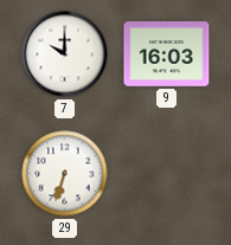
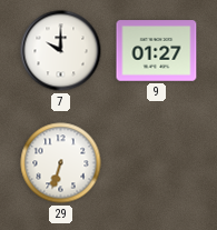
9: 16:03 -> 01:27
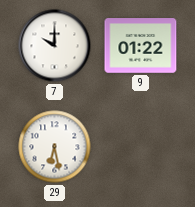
9: 01:27 -> 01:22
29: 6:33 -> 6:28
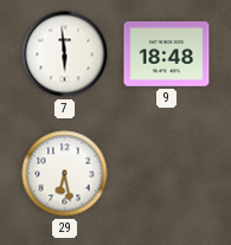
7: 10:00 -> 5:59
9: 01:22 -> 18:48
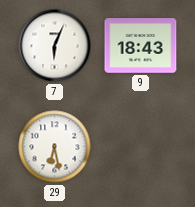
7: 5:59 -> 6:04
9: 18:48 -> 18:43
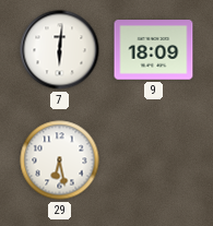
7: 6:04 -> 6:01
9: 18:43 -> 18:09
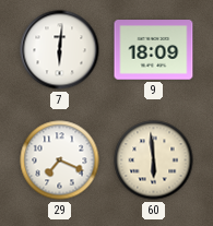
29: 6:28 -> 7:19
60: none -> 5:59
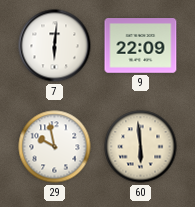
9: 18:09 -> 22:09
29: 7:19 -> 9:58
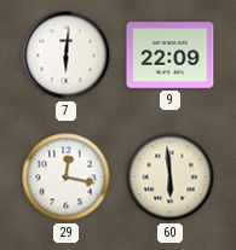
29: 9:58 -> 12:17
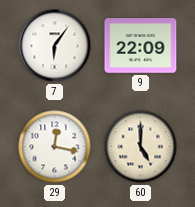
7: 6:01 -> 6:06
60: 5:59 -> 5:00
